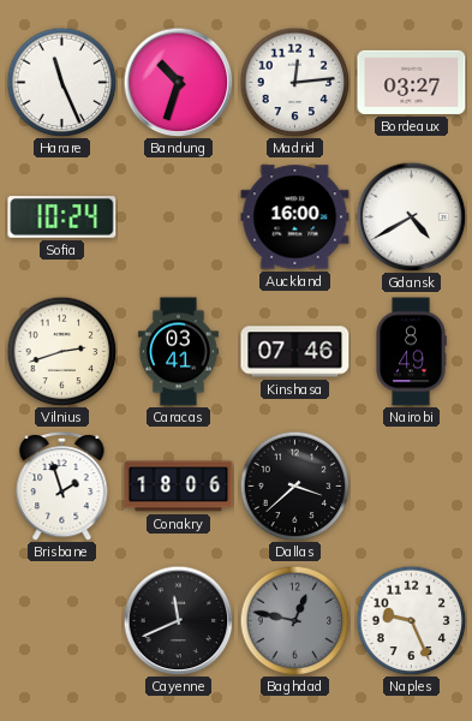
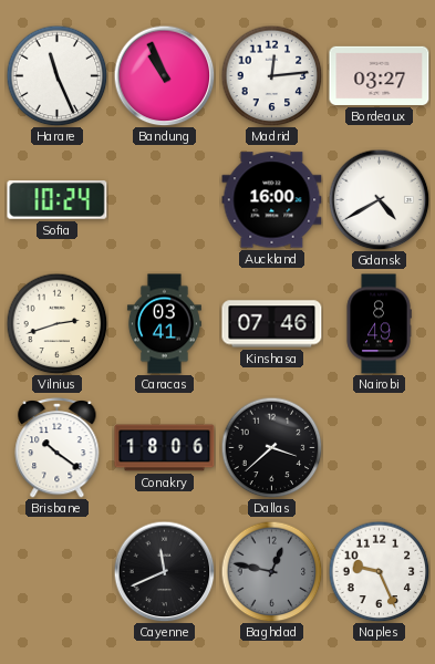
Bandung: 10:33 -> 10:56
Brisbane: 1:57 -> 10:21
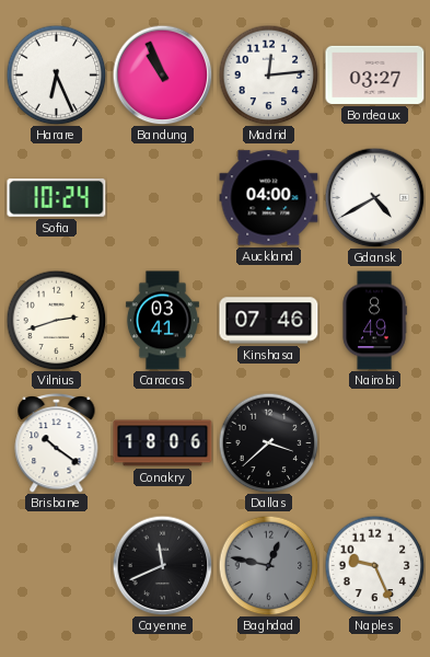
Harare: 11:26 -> 6:26
Auckland: 16:00 -> 04:00
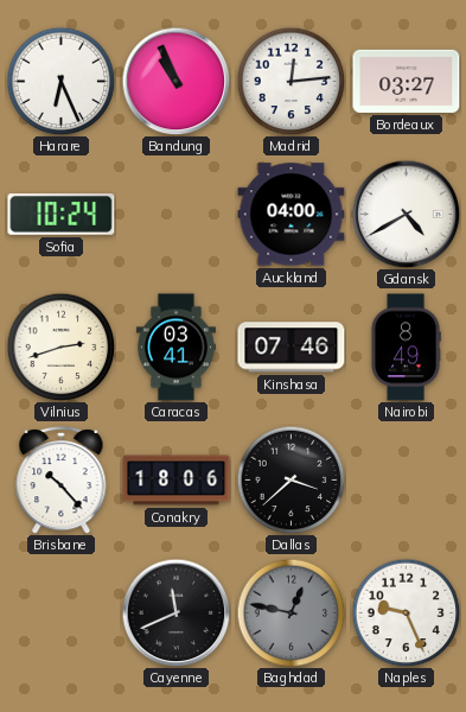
Brisbane: 10:21 -> 10:23
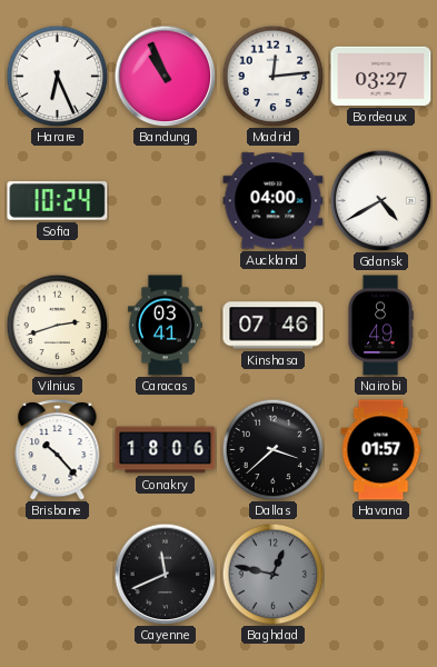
Havana: none -> 01:57
Naples: 9:26 -> none
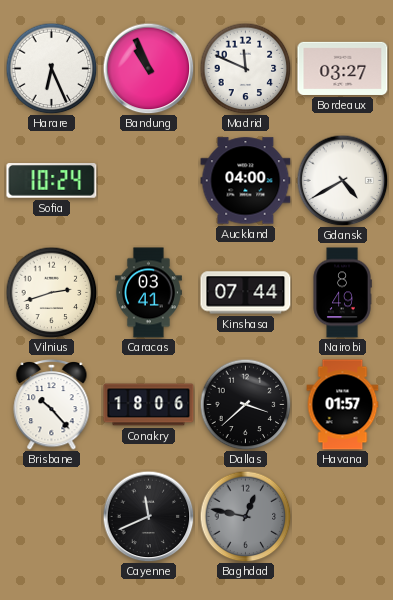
Madrid: 12:14 -> 11:49
Kinshasa: 07:46 -> 07:44
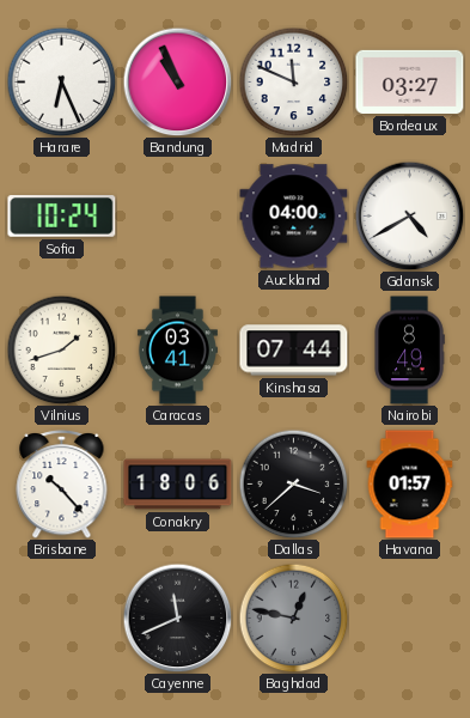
Vilnius: 2:42 -> 1:42
